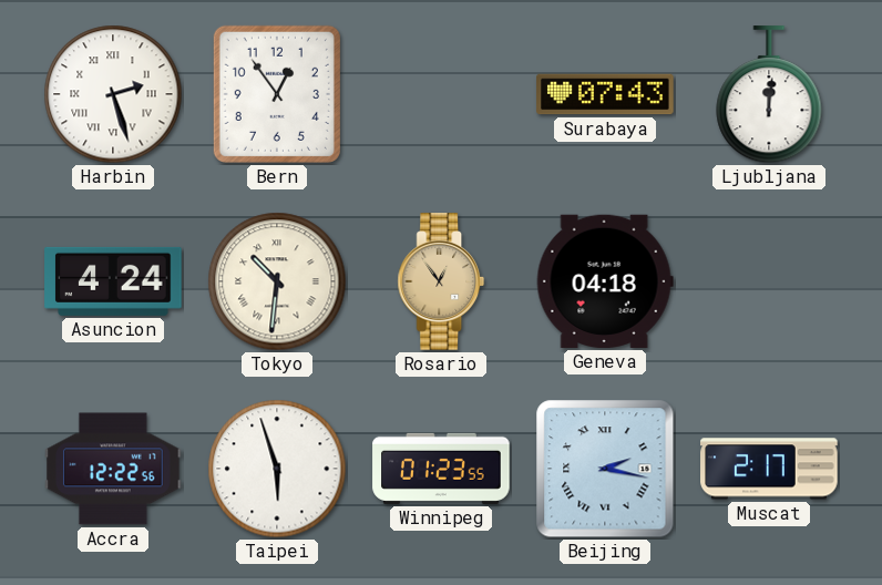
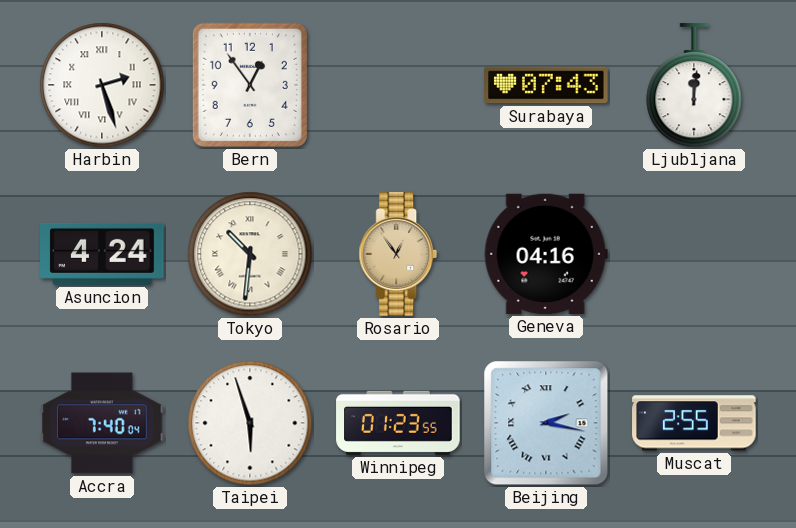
Geneva: 04:18 -> 04:16
Accra: 12:22 -> 7:40
Muscat: 2:17 -> 2:55
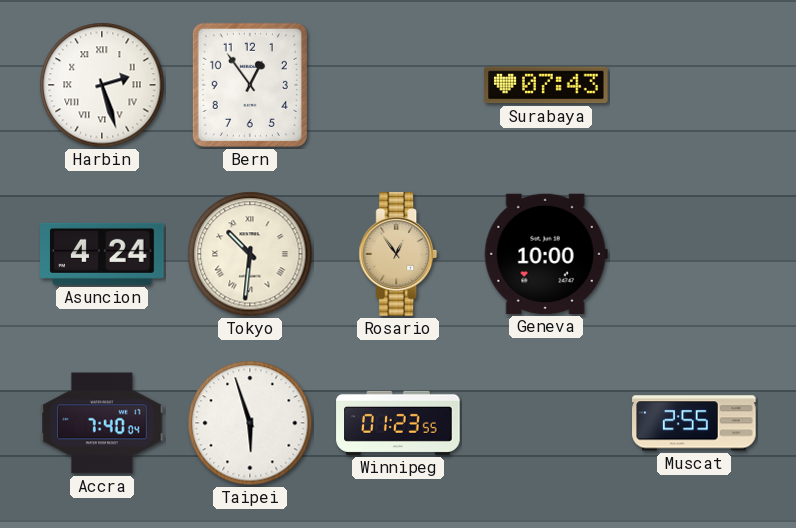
Ljubljana: 12:01 -> none
Geneva: 04:16 -> 10:00
Beijing: 2:17 -> none
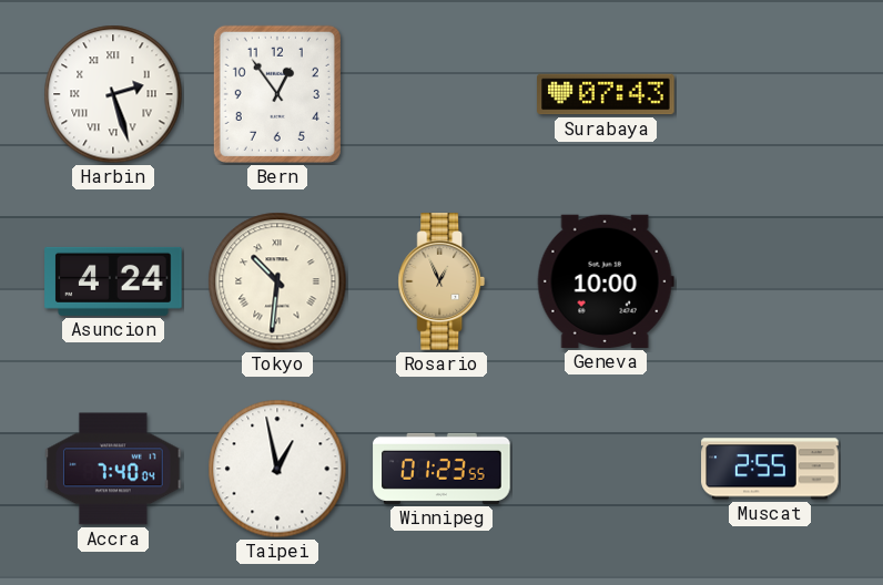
Rosario: 12:54 -> 12:56
Taipei: 5:57 -> 12:58
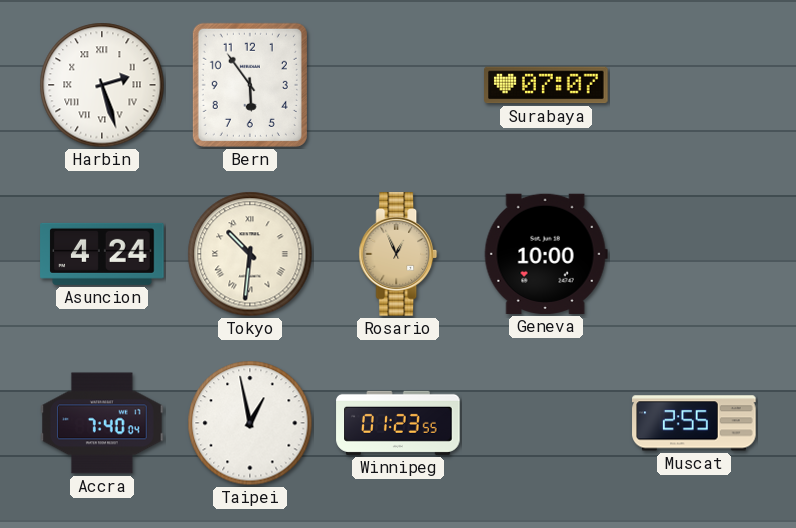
Bern: 12:54 -> 5:54
Surabaya: 07:43 -> 07:07
